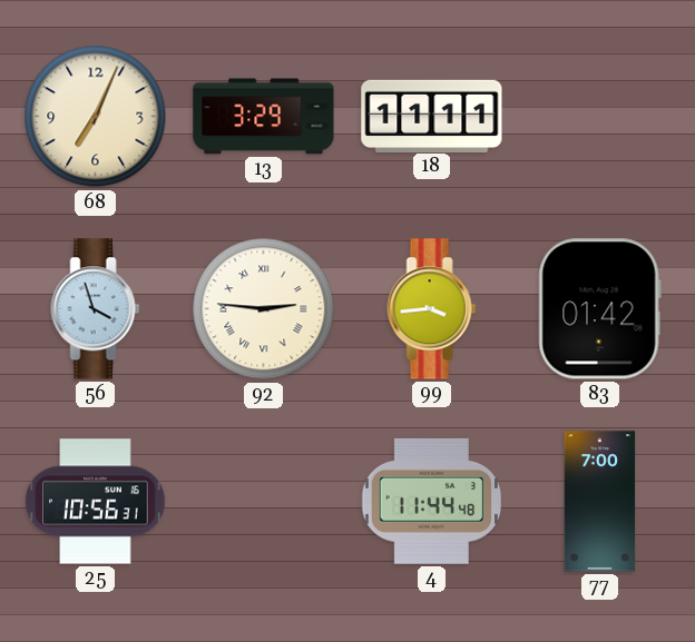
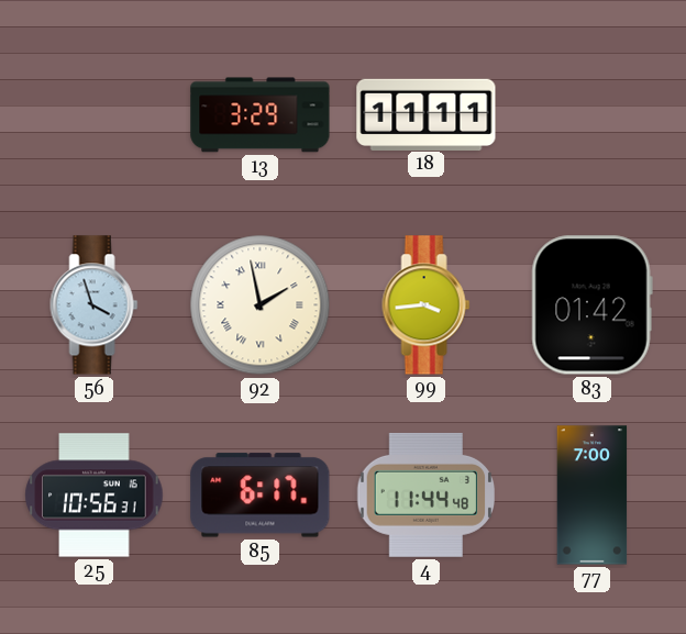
68: 7:04 -> none
92: 2:46 -> 1:58
85: none -> 6:17
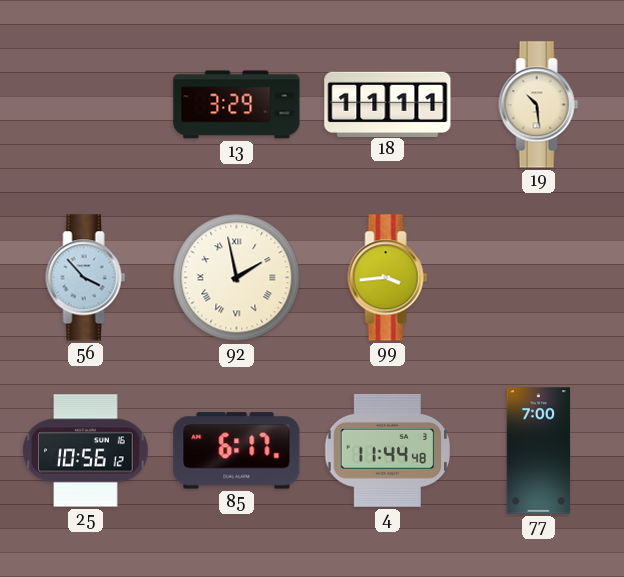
19: none -> 10:29
56: 3:57 -> 3:53
83: 01:42 -> none
25: 10:56:31 -> 10:56:12
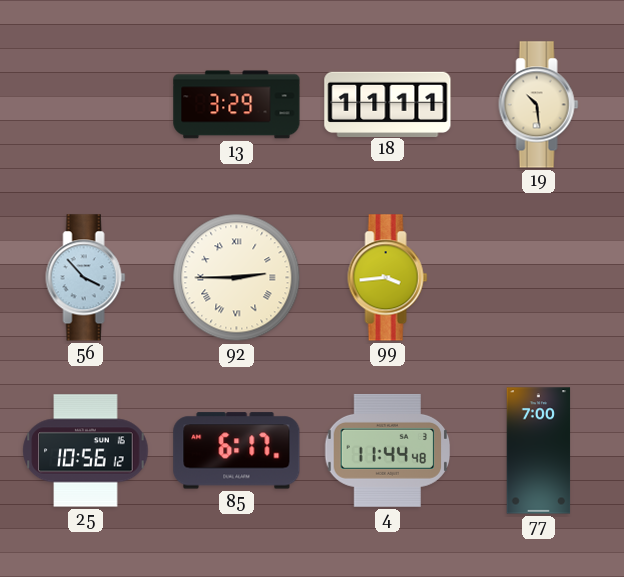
92: 1:58 -> 2:45
